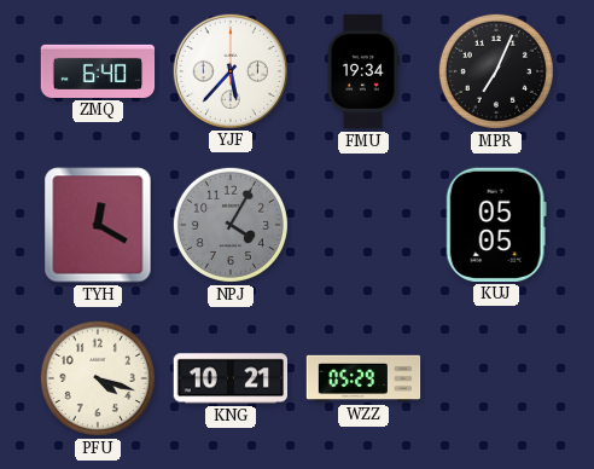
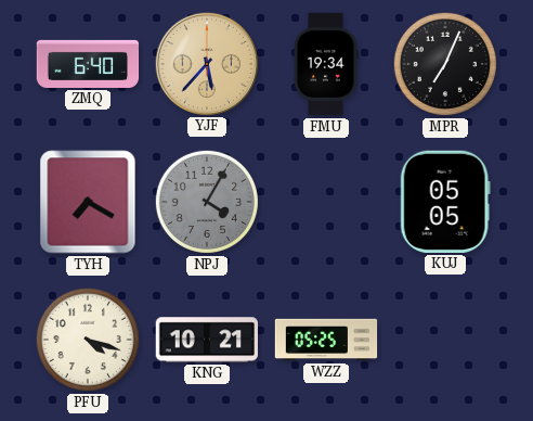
YJF dial: white -> champagne
TYH: 12:20 -> 7:20
WZZ: 05:29 -> 05:25
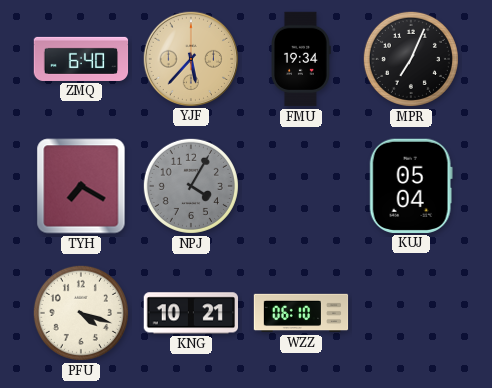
KUJ: 05:05 -> 05:04
WZZ: 05:25 -> 06:10
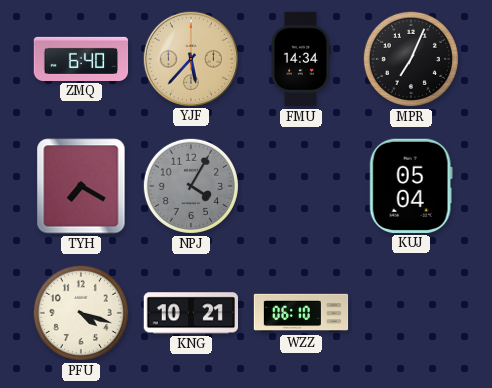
FMU: 19:34 -> 14:34
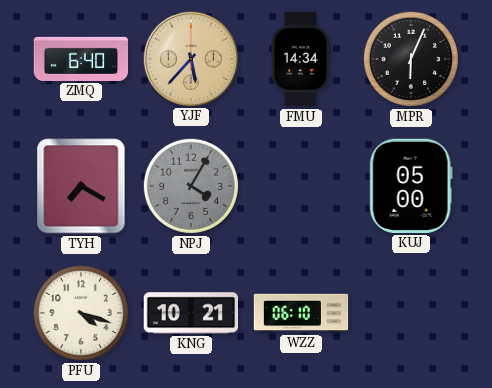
MPR: 7:04 -> 6:04
KUJ: 05:04 -> 05:00
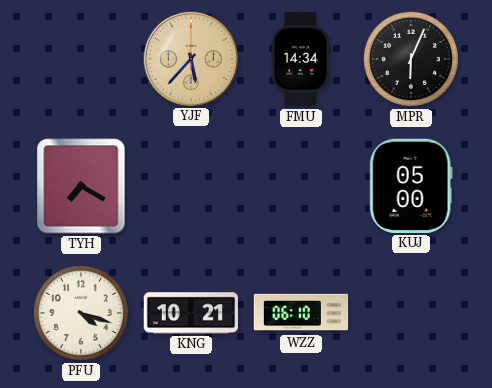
ZMQ: 6:40 -> none
NPJ: 4:05 -> none
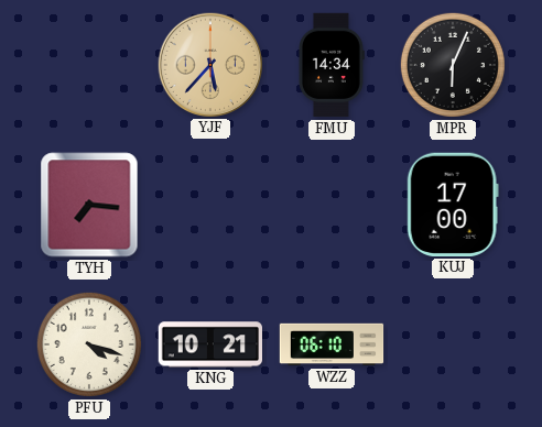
TYH: 7:20 -> 7:16
KUJ: 05:00 -> 17:00
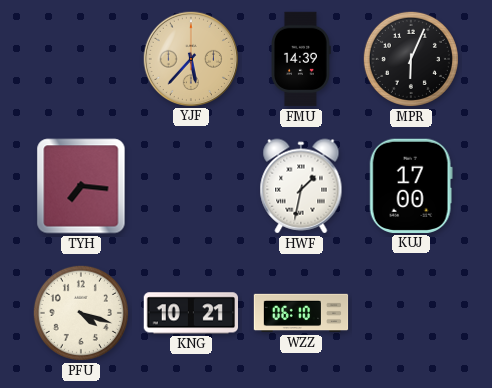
FMU: 14:34 -> 14:39
HWF: none -> 1:32
